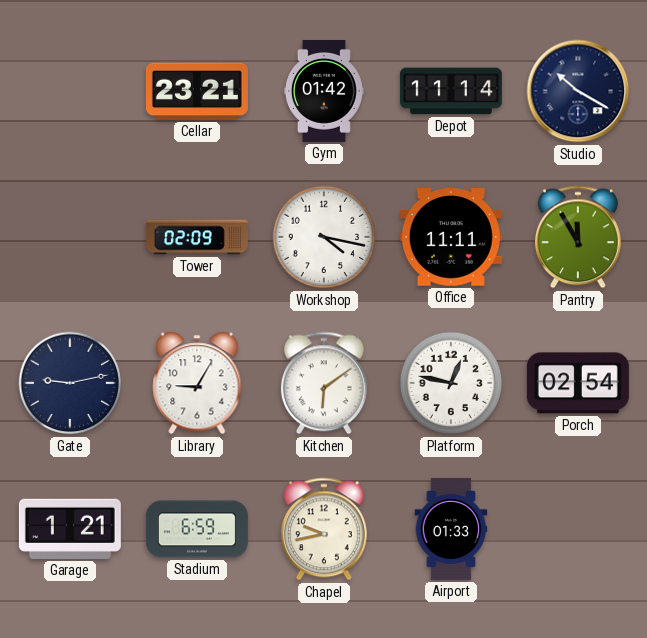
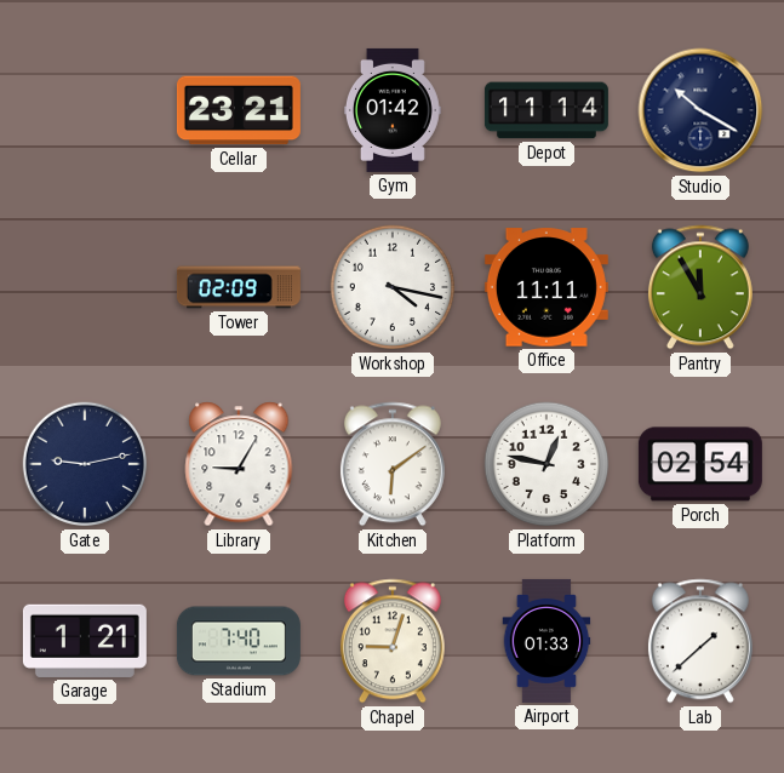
Stadium: 6:59 -> 7:40
Chapel: 9:43 -> 9:03
Lab: none -> 1:38
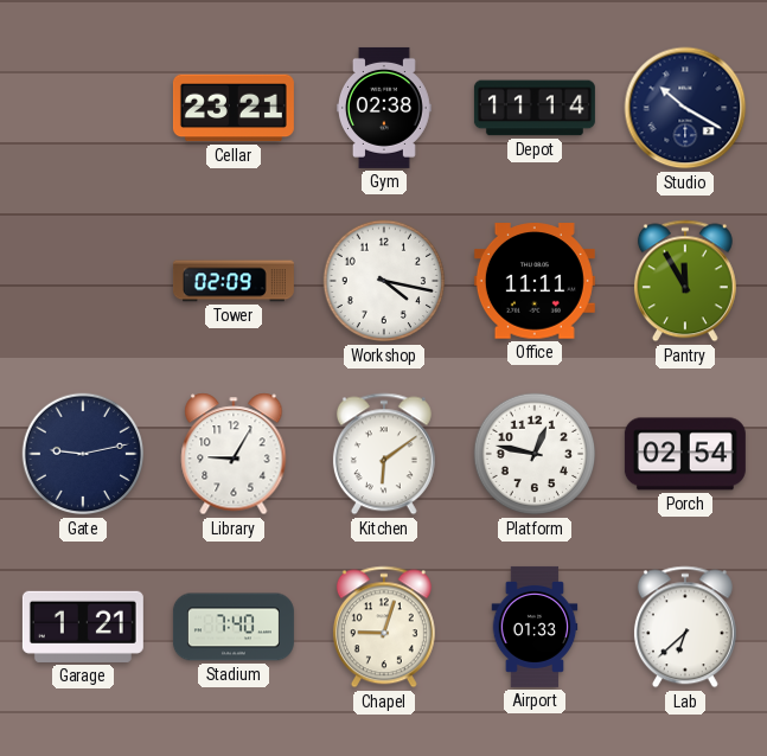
Gym: 01:42 -> 02:38
Lab: 1:38 -> 6:38
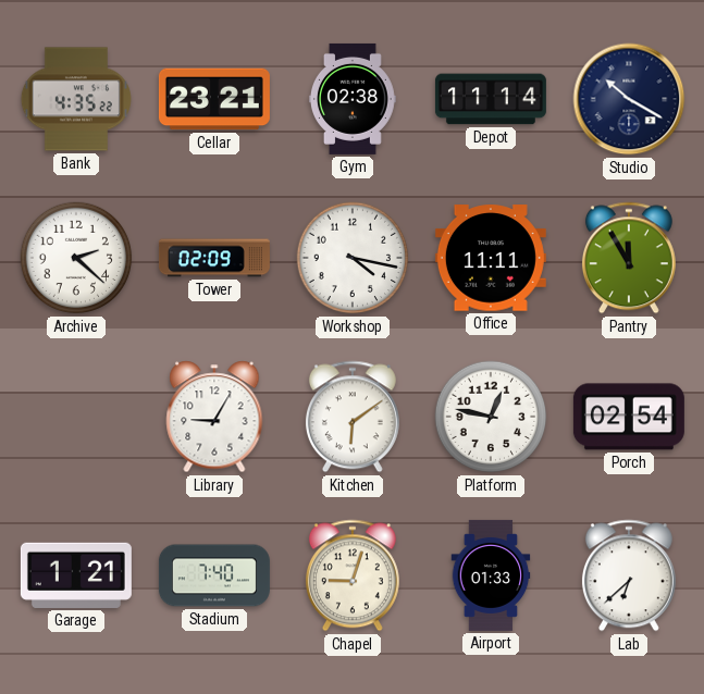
Bank: none -> 4:35
Archive: none -> 2:22
Gate: 9:13 -> none
